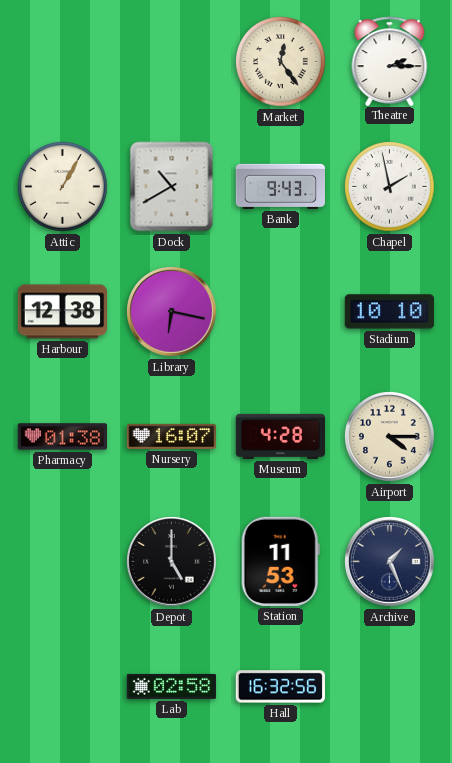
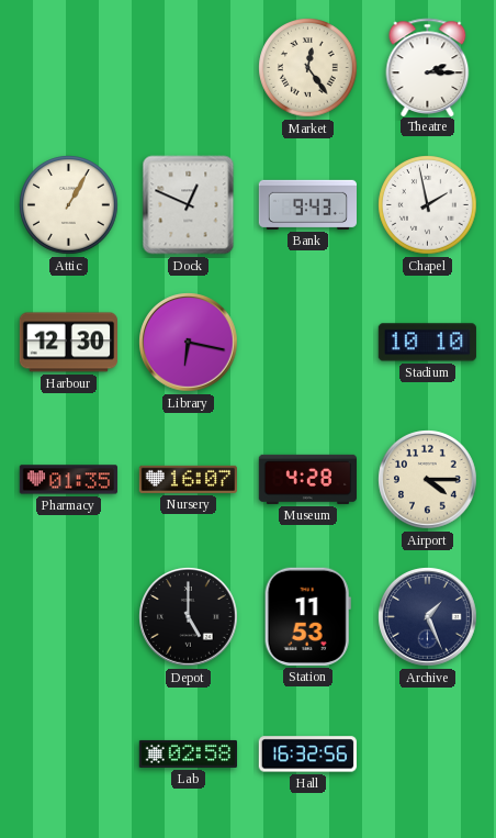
Dock: 10:40 -> 12:49
Harbour: 12:38 -> 12:30
Pharmacy: 01:38 -> 01:35
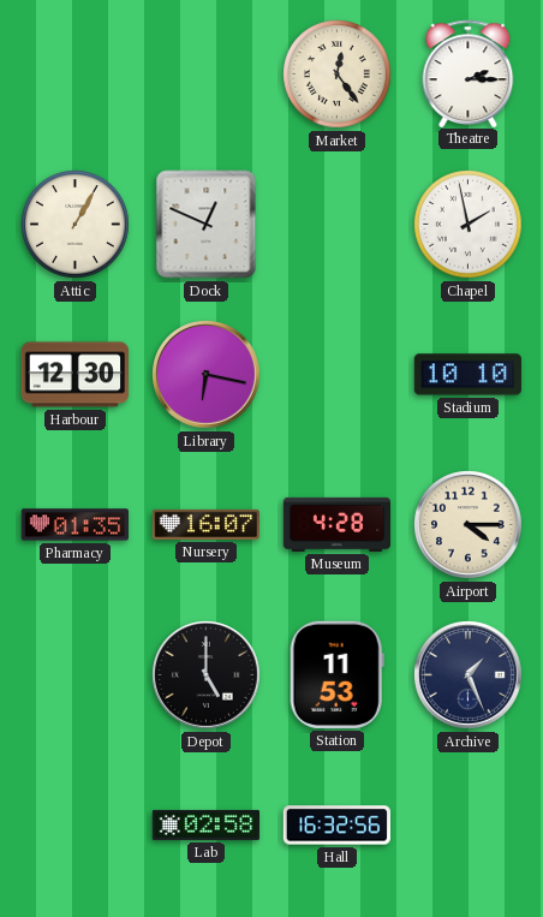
Bank: 9:43 -> none
